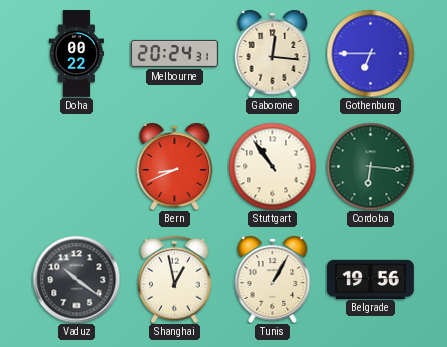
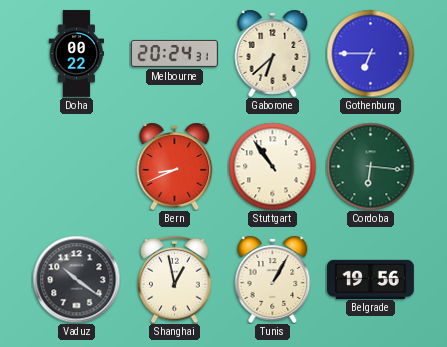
Gaborone: 12:16 -> 6:38
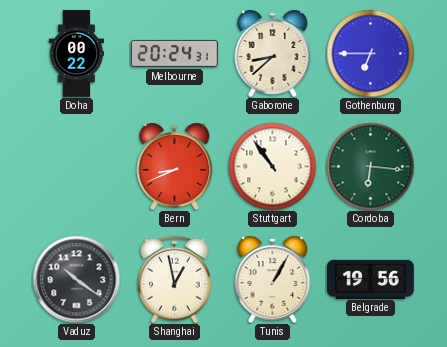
Gaborone: 6:38 -> 8:38
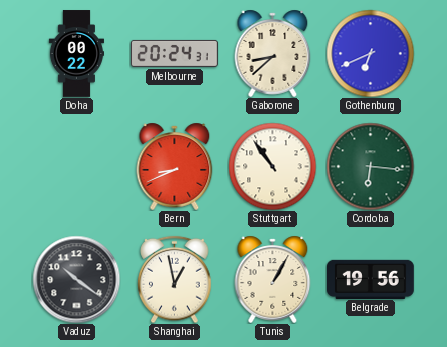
Gothenburg: 6:45 -> 6:41
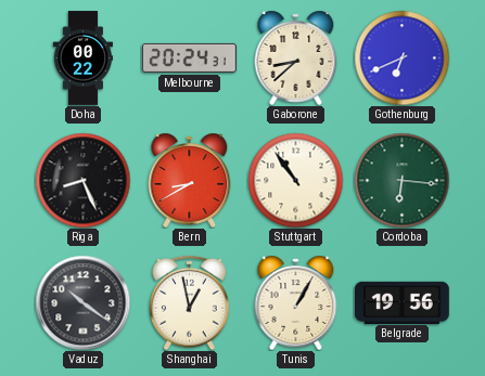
Riga: none -> 8:26
Bern: 8:41 -> 8:40
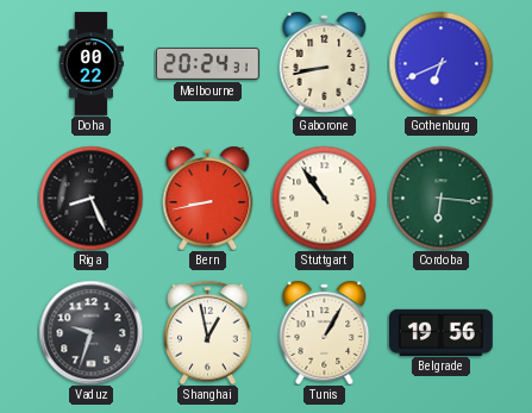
Gaborone: 8:38 -> 8:43
Bern: 8:40 -> 8:43
Vaduz: 10:21 -> 9:33
